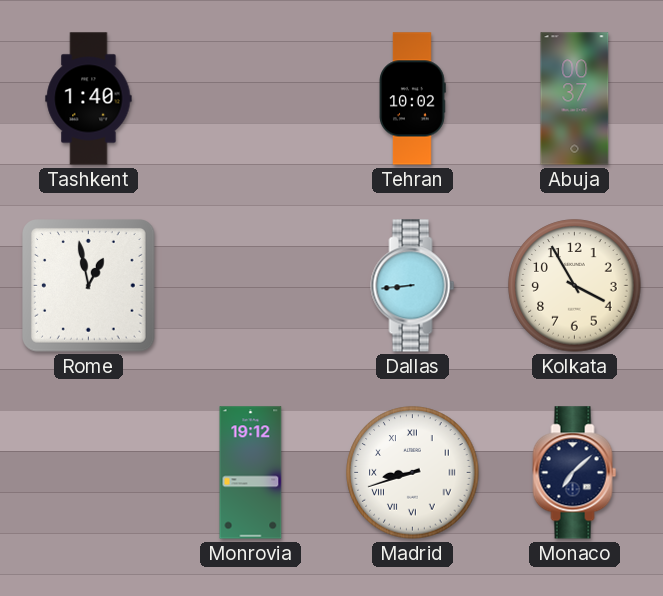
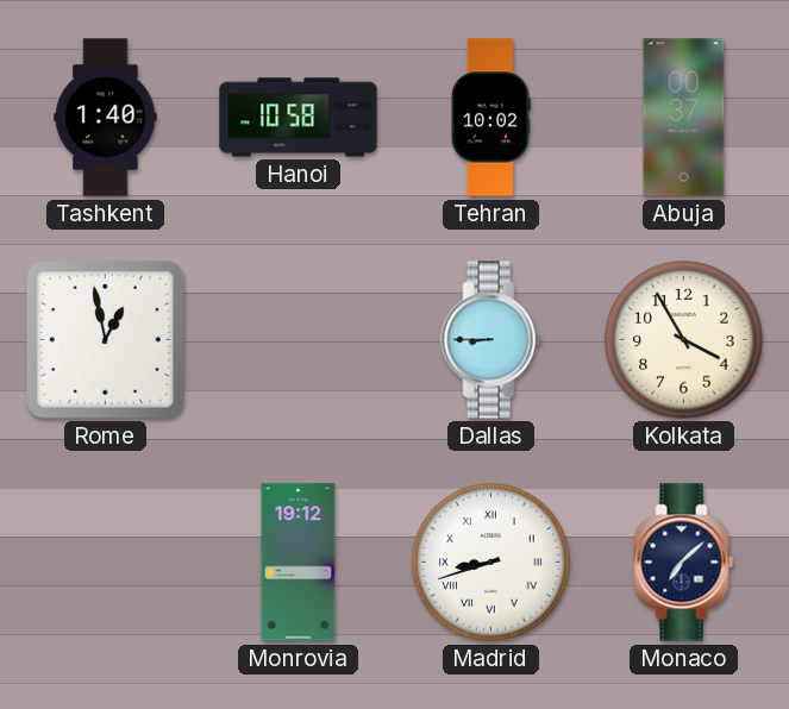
Hanoi: none -> 10:58
Dallas: 8:44 -> 8:45
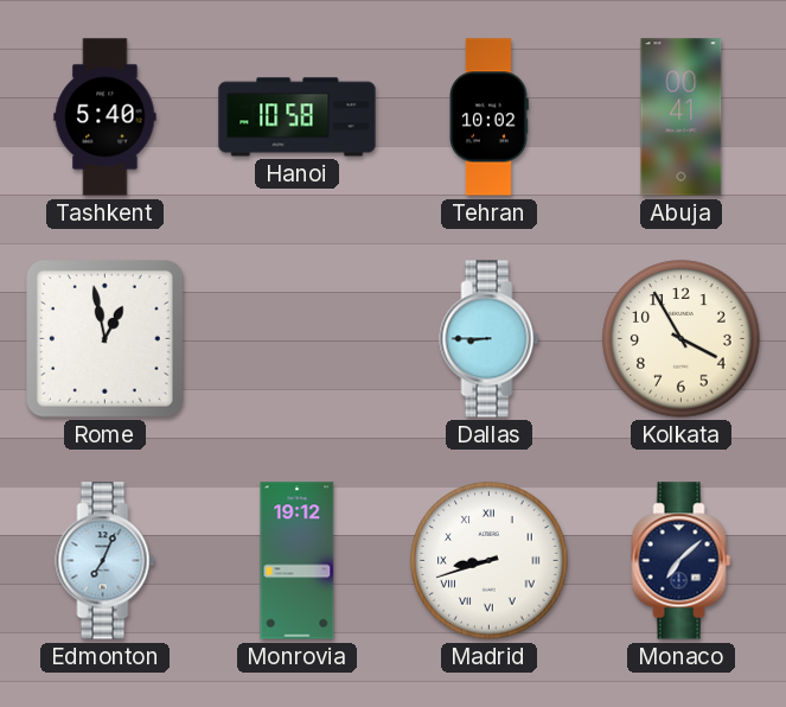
Tashkent: 1:40 -> 5:40
Abuja: 00:37 -> 00:41
Edmonton: none -> 7:04
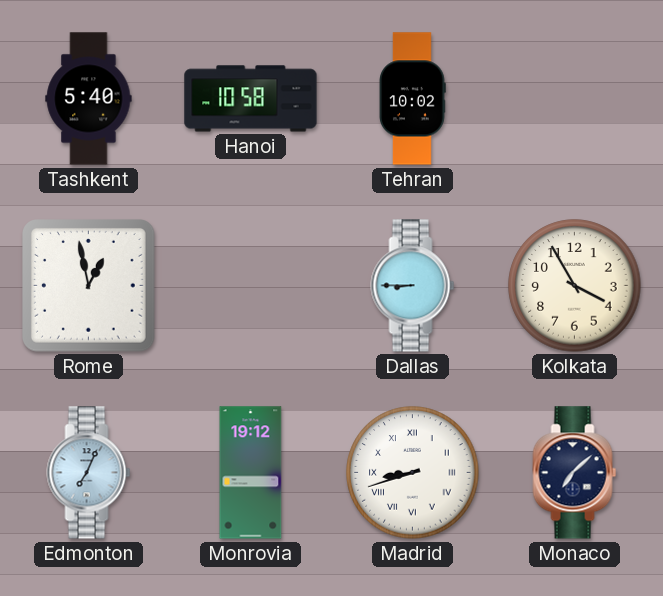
Abuja: 00:41 -> none
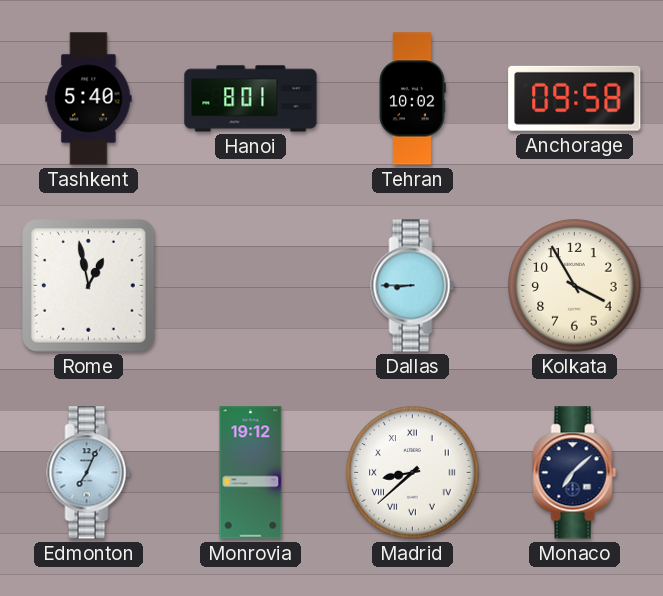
Hanoi: 10:58 -> 8:01
Anchorage: none -> 09:58
Madrid: 8:42 -> 8:38
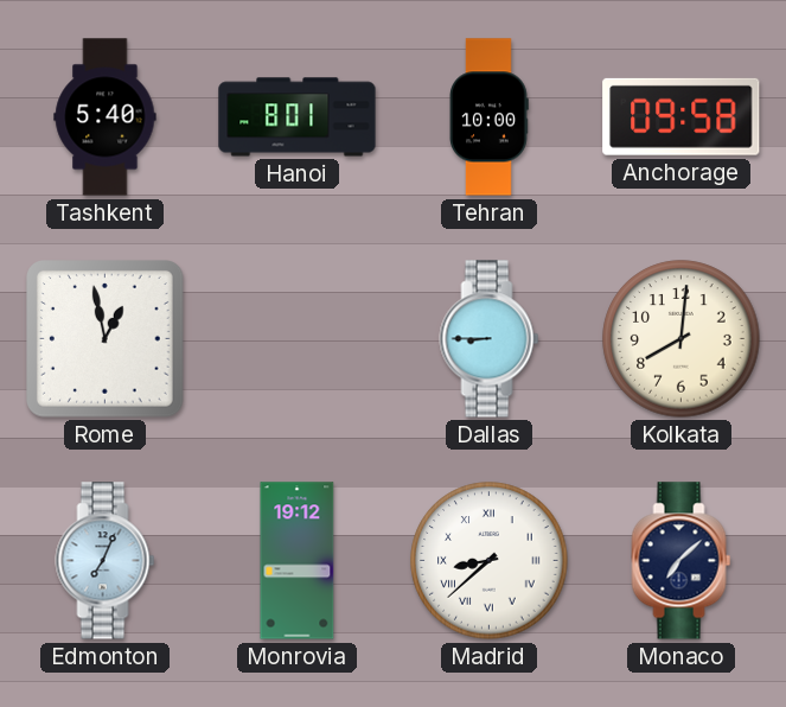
Tehran: 10:02 -> 10:00
Kolkata: 3:55 -> 8:01
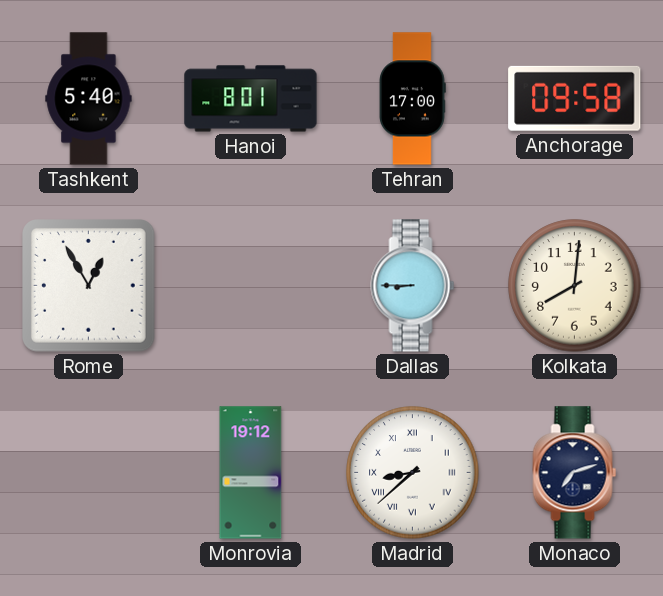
Tehran: 10:00 -> 17:00
Rome: 12:58 -> 12:55
Edmonton: 7:04 -> none
Monaco: 7:08 -> 7:12
